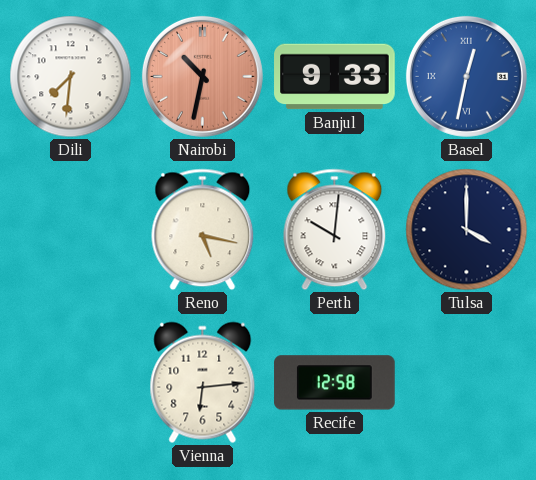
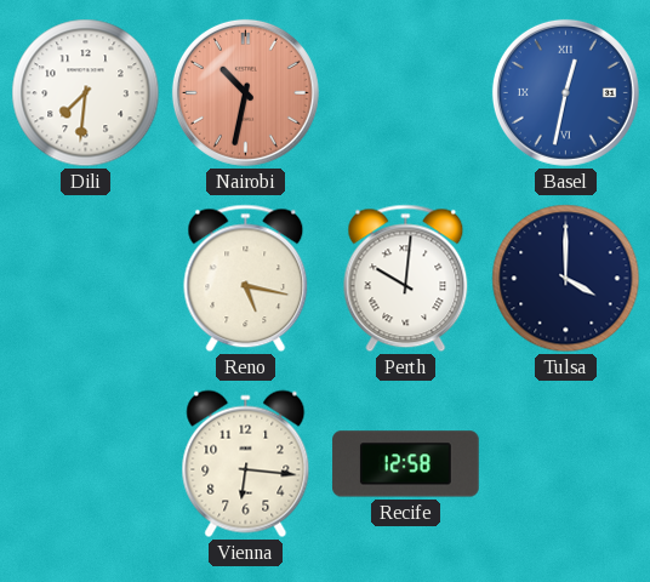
Banjul: 9:33 -> none
Vienna: 6:14 -> 6:16
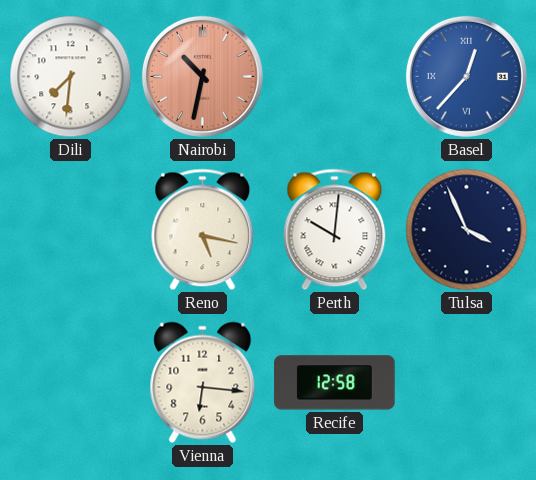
Basel: 12:32 -> 12:37
Tulsa: 4:00 -> 3:56
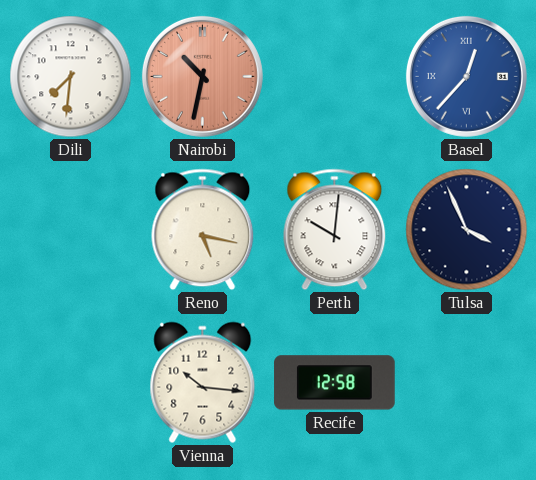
Vienna: 6:16 -> 10:16
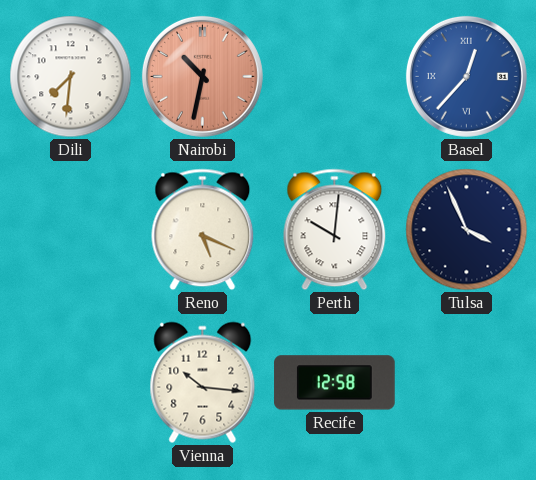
Reno: 5:17 -> 5:19
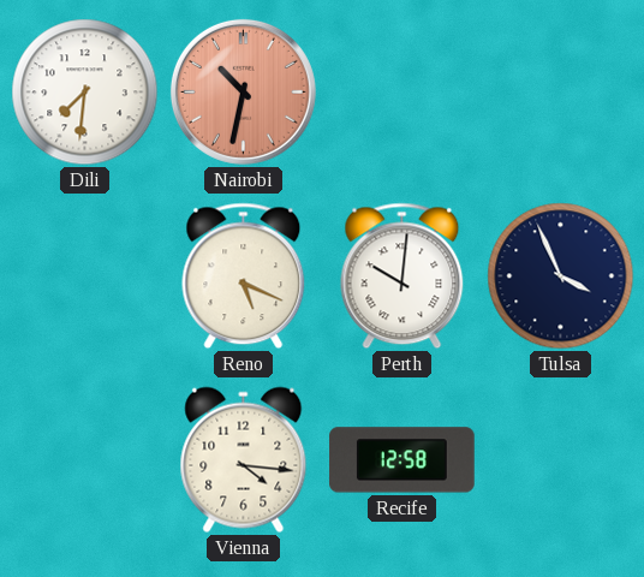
Basel: 12:37 -> none
Vienna: 10:16 -> 4:16
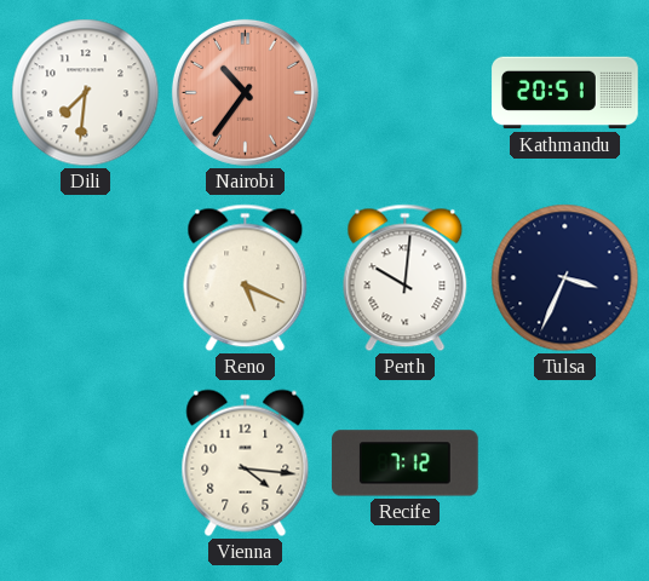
Nairobi: 10:32 -> 10:36
Kathmandu: none -> 20:51
Tulsa: 3:56 -> 3:34
Recife: 12:58 -> 7:12
